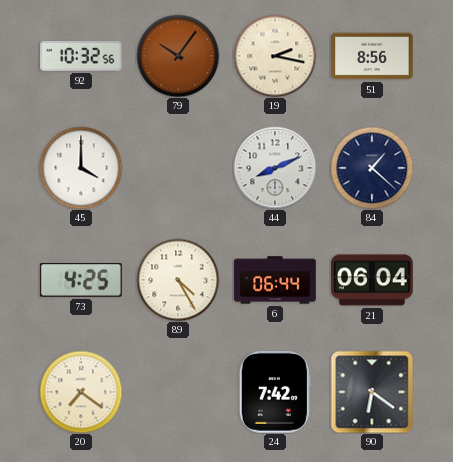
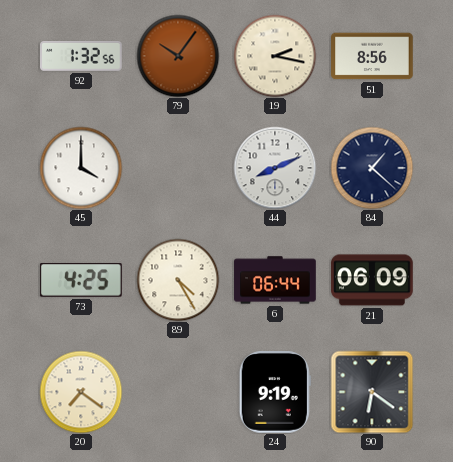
92: 10:32 -> 1:32
21: 06:04 -> 06:09
24: 7:42 -> 9:19
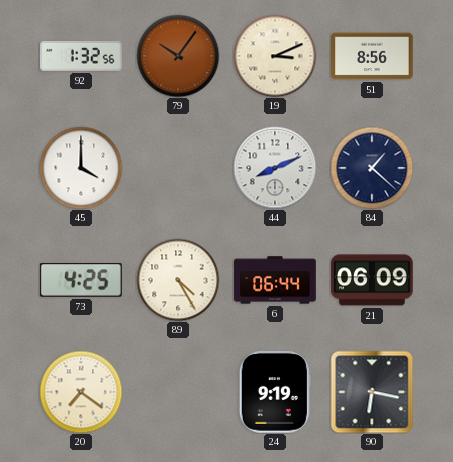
19: 2:17 -> 3:11
90: 6:21 -> 6:17
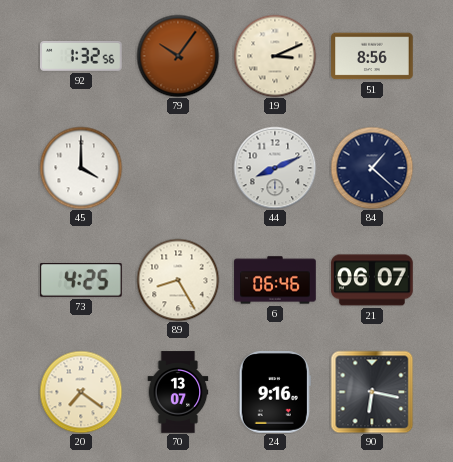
89: 4:25 -> 8:25
6: 06:44 -> 06:46
21: 06:09 -> 06:07
70: none -> 13:07
24: 9:19 -> 9:16
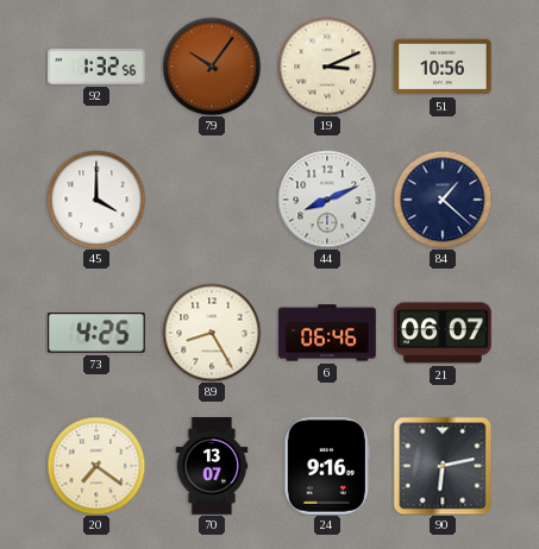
51: 8:56 -> 10:56
90: 6:17 -> 6:13
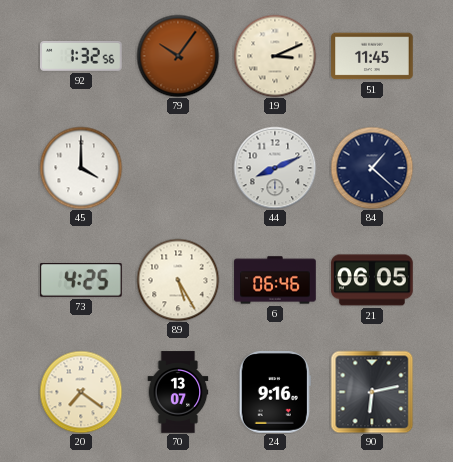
51: 10:56 -> 11:45
89: 8:25 -> 5:25
21: 06:07 -> 06:05
